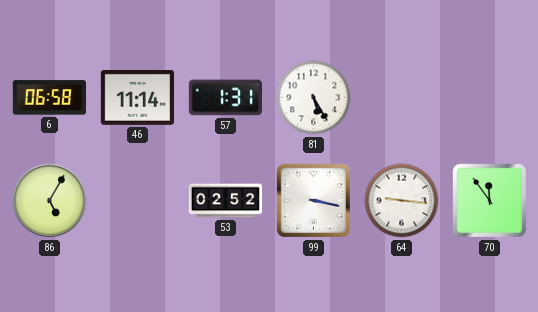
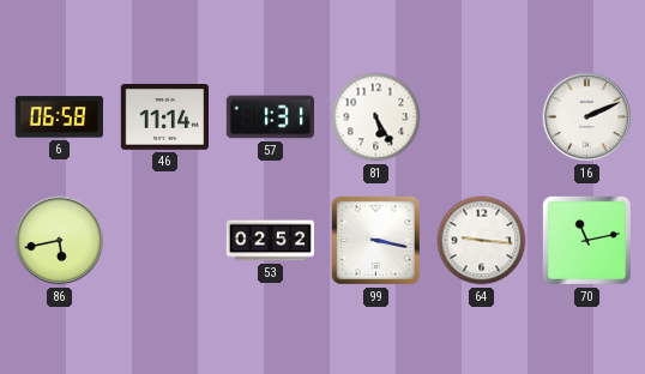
16: none -> 2:11
86: 5:05 -> 5:43
70: 11:54 -> 11:13
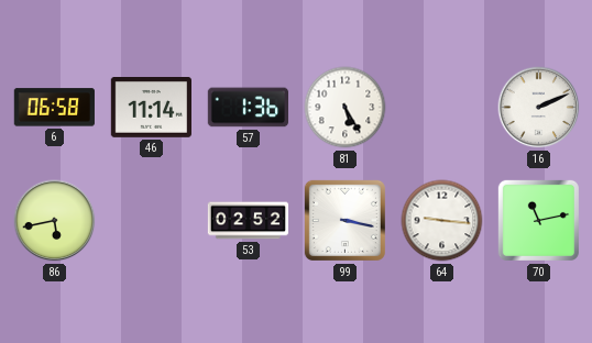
57: 1:31 -> 1:36
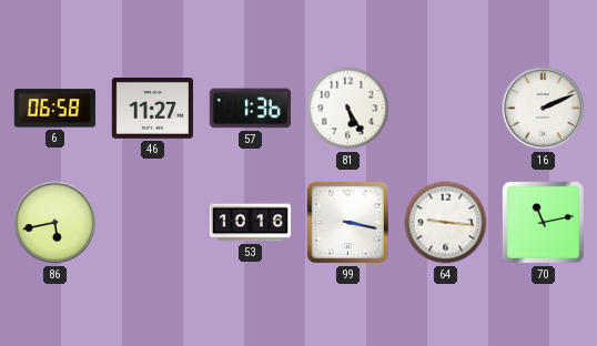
46: 11:14 -> 11:27
53: 02:52 -> 10:16
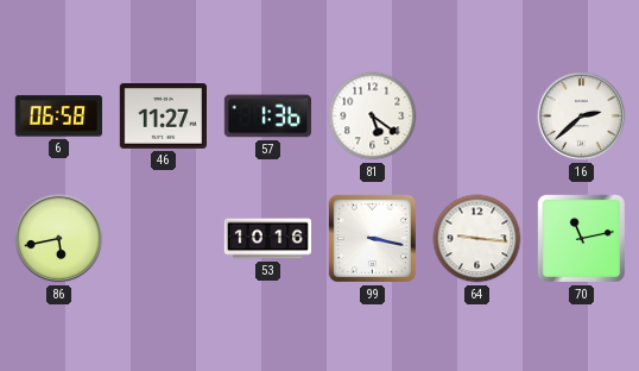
81: 5:25 -> 5:21
16: 2:11 -> 2:38
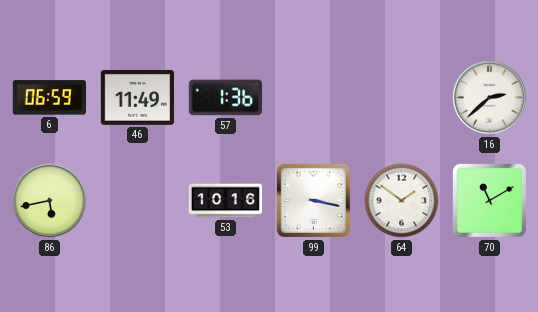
6: 06:58 -> 06:59
46: 11:27 -> 11:49
81: 5:21 -> none
64: 9:16 -> 1:51
70: 11:13 -> 11:10
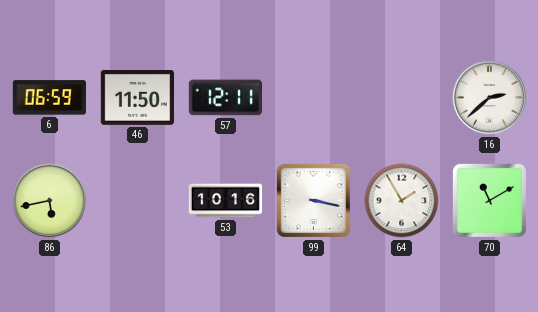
46: 11:49 -> 11:50
57: 1:36 -> 12:11
64: 1:51 -> 1:55
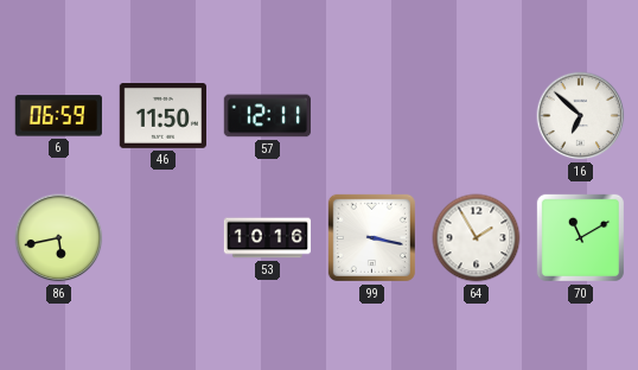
16: 2:38 -> 6:52
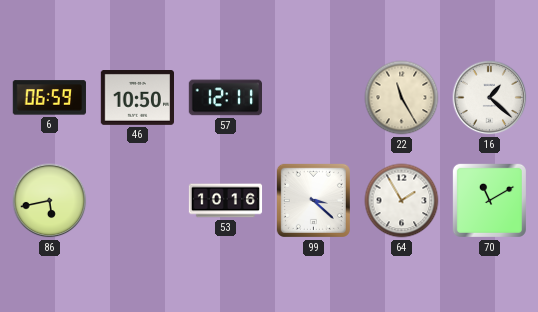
46: 11:50 -> 10:50
22: none -> 11:25
16: 6:52 -> 1:22
99: 3:17 -> 3:22
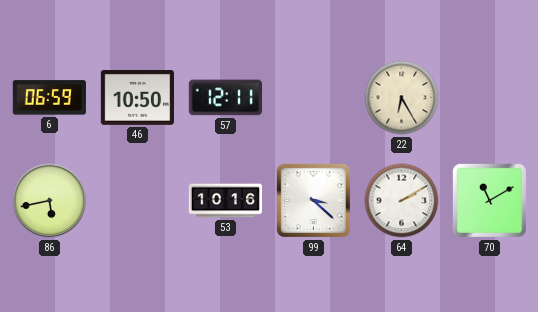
22: 11:25 -> 6:25
16: 1:22 -> none
64: 1:55 -> 2:10
